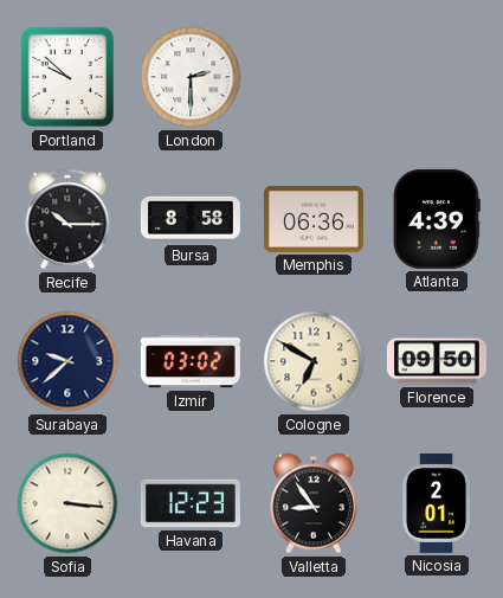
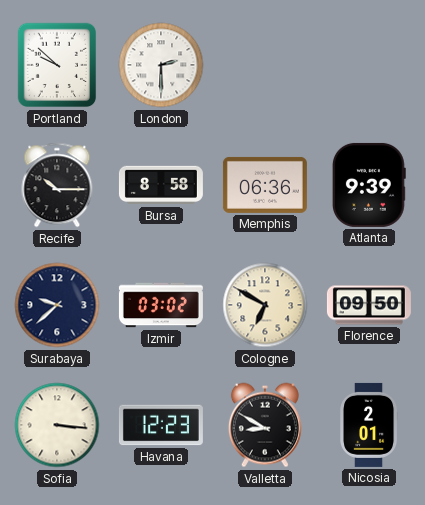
Atlanta: 4:39 -> 9:39
Valletta: 8:54 -> 8:50
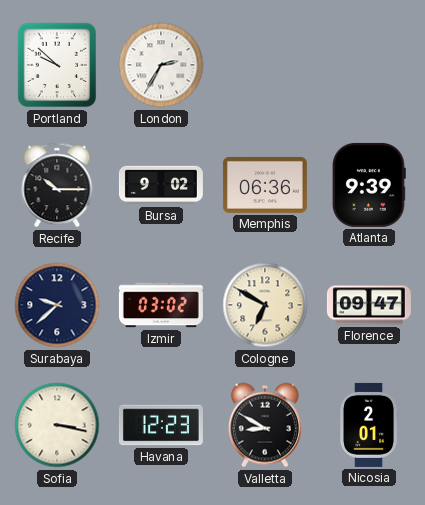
London: 2:30 -> 2:35
Bursa: 8:58 -> 9:02
Florence: 09:50 -> 09:47
Sofia: 3:16 -> 3:17
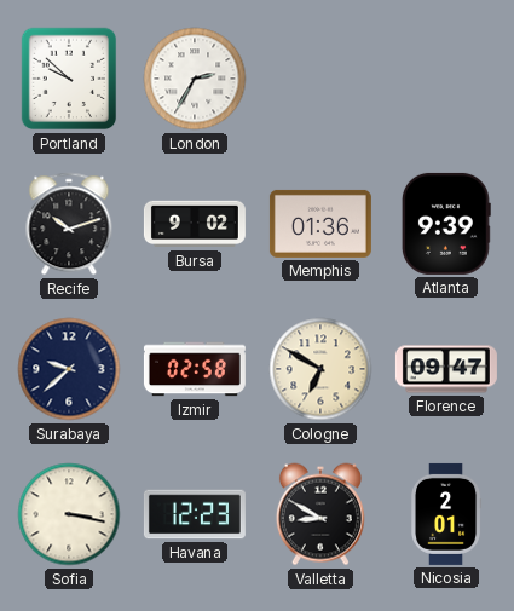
Recife: 10:15 -> 10:12
Memphis: 06:36 -> 01:36
Izmir: 03:02 -> 02:58
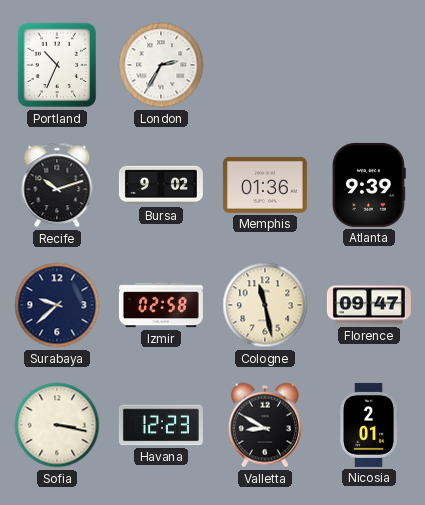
Portland: 9:52 -> 10:34
Cologne: 6:50 -> 11:28
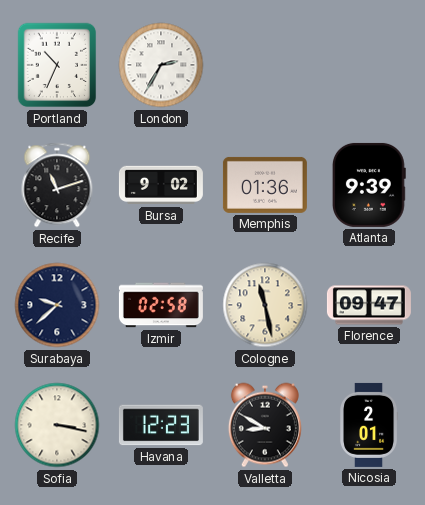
Recife: 10:12 -> 11:12
